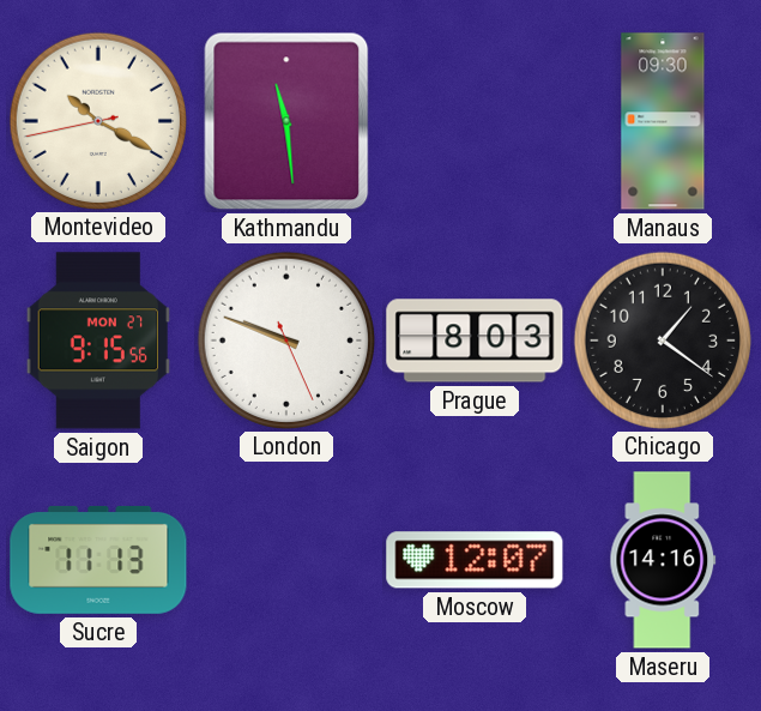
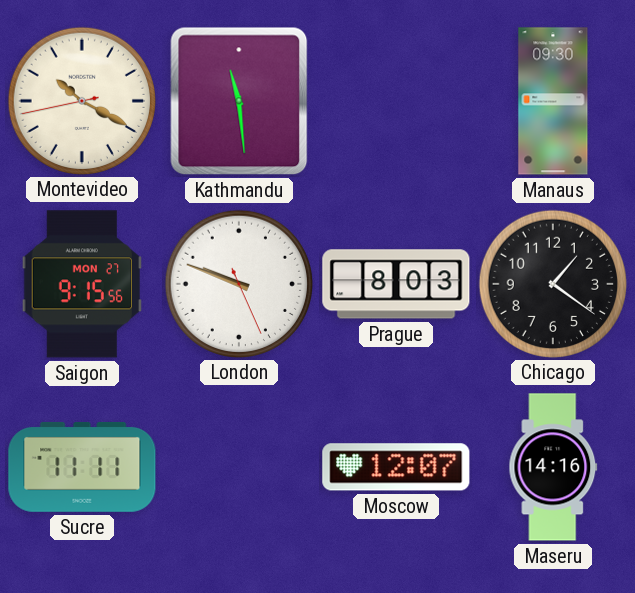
Sucre: 11:13 -> 11:11
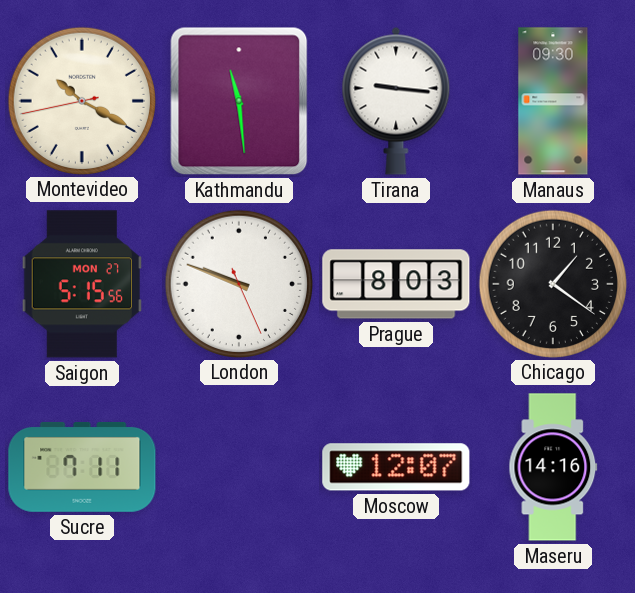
Tirana: none -> 9:16
Saigon: 9:15 -> 5:15
Sucre: 11:11 -> 7:11
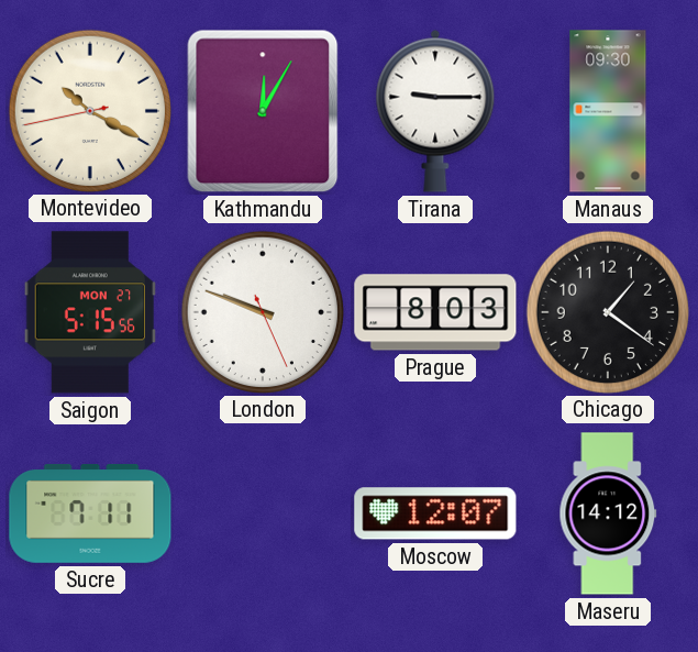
Kathmandu: 11:29 -> 12:05
Tirana: 9:16 -> 9:15
Maseru: 14:16 -> 14:12
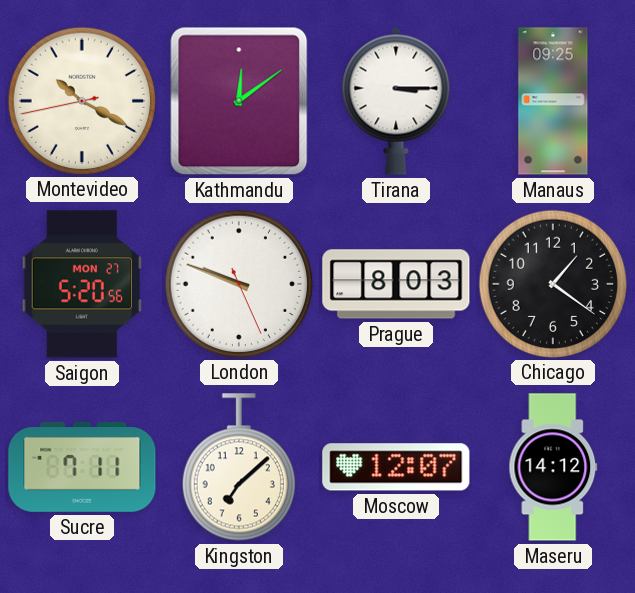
Kathmandu: 12:05 -> 12:09
Tirana: 9:15 -> 3:15
Manaus: 09:30 -> 09:25
Saigon: 5:15 -> 5:20
Kingston: none -> 7:08
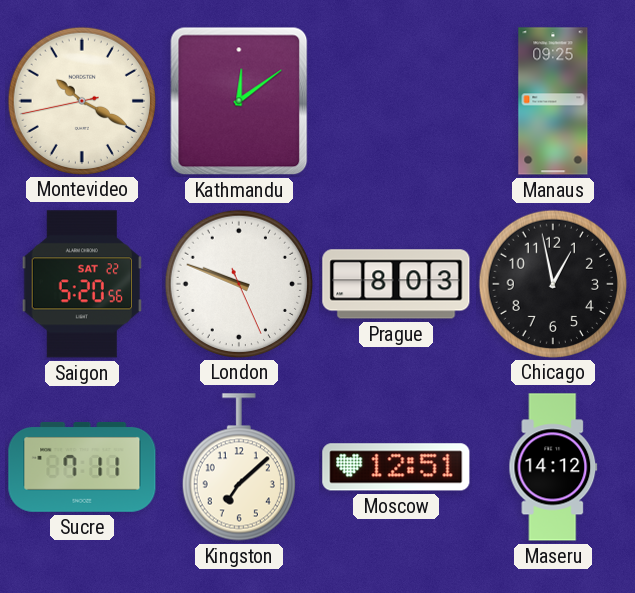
Tirana: 3:15 -> none
Saigon date: MON 27 -> SAT 22
Chicago: 1:21 -> 12:58
Moscow: 12:07 -> 12:51
